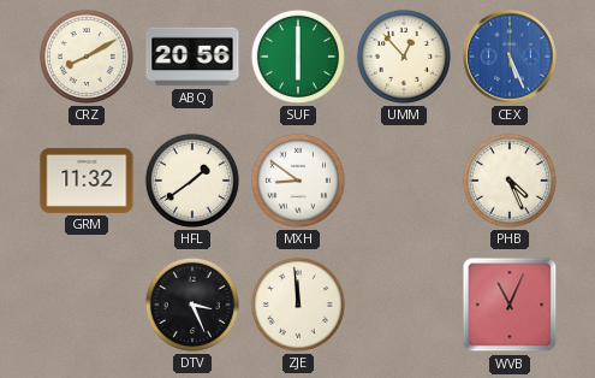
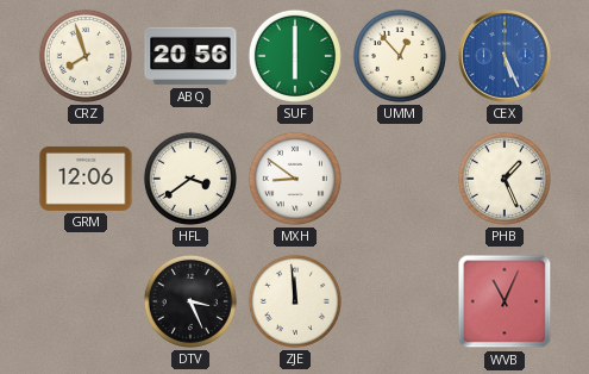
CRZ: 8:10 -> 7:57
GRM: 11:32 -> 12:06
HFL: 1:39 -> 3:39
PHB: 4:26 -> 1:26
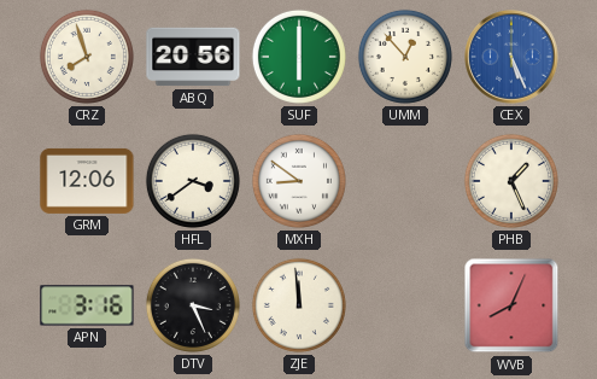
APN: none -> 3:16
WVB: 11:04 -> 8:04
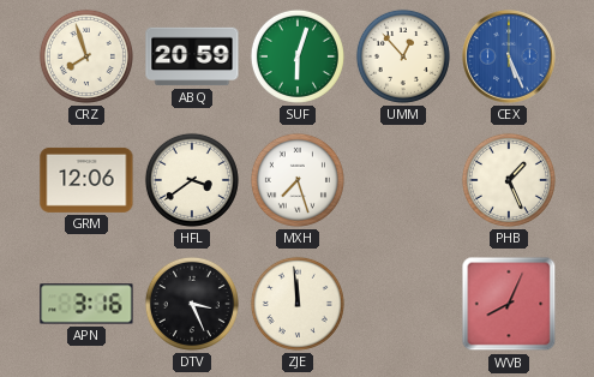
ABQ: 20:56 -> 20:59
SUF: 6:00 -> 6:03
MXH: 8:51 -> 7:27
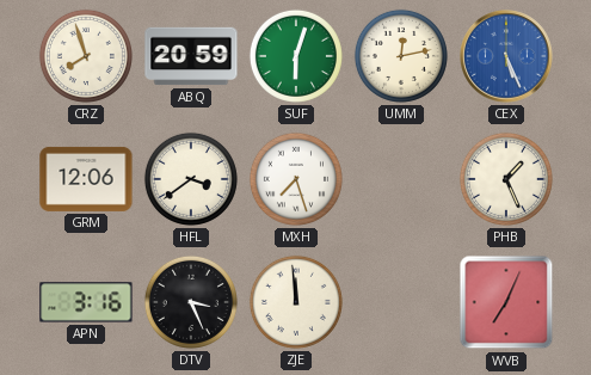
UMM: 12:53 -> 12:13
WVB: 8:04 -> 7:04
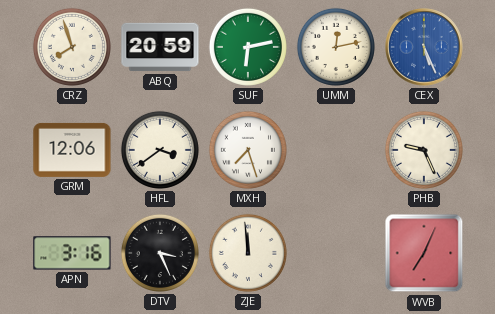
SUF: 6:03 -> 6:13
PHB: 1:26 -> 9:26
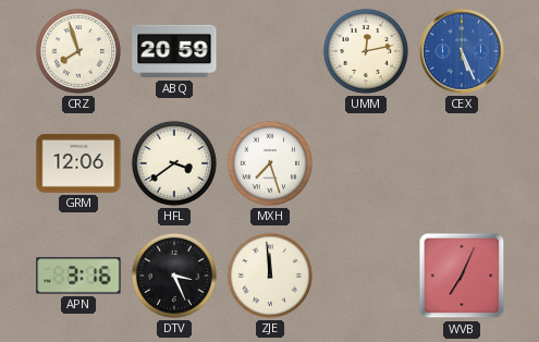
SUF: 6:13 -> none
PHB: 9:26 -> none
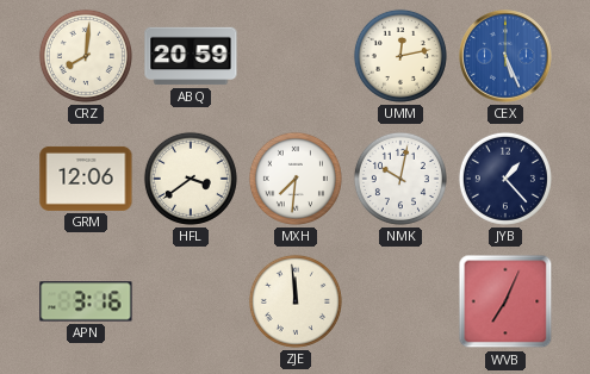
CRZ: 7:57 -> 8:01
MXH: 7:27 -> 7:31
NMK: none -> 10:02
JYB: none -> 1:23
DTV: 3:26 -> none
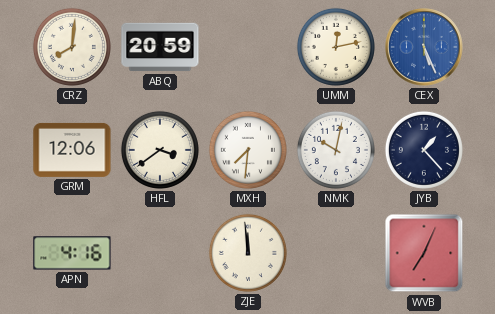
APN: 3:16 -> 4:16
